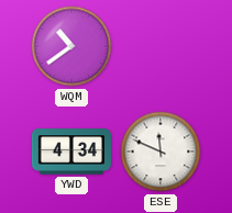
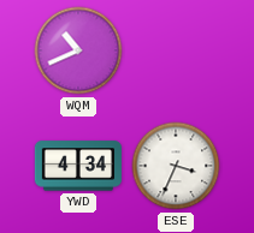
WQM: 10:39 -> 10:41
ESE: 11:49 -> 3:34
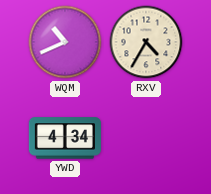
RXV: none -> 4:35
ESE: 3:34 -> none
